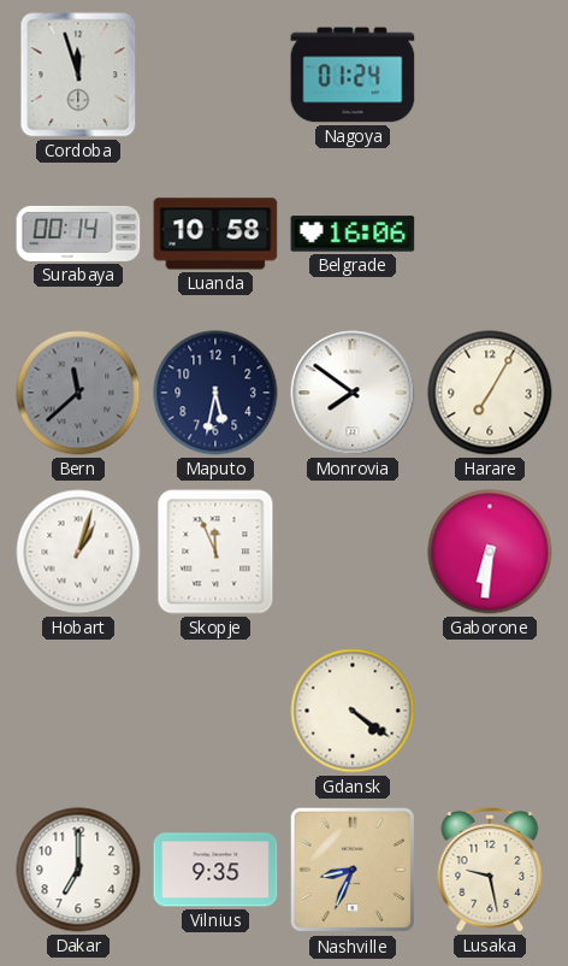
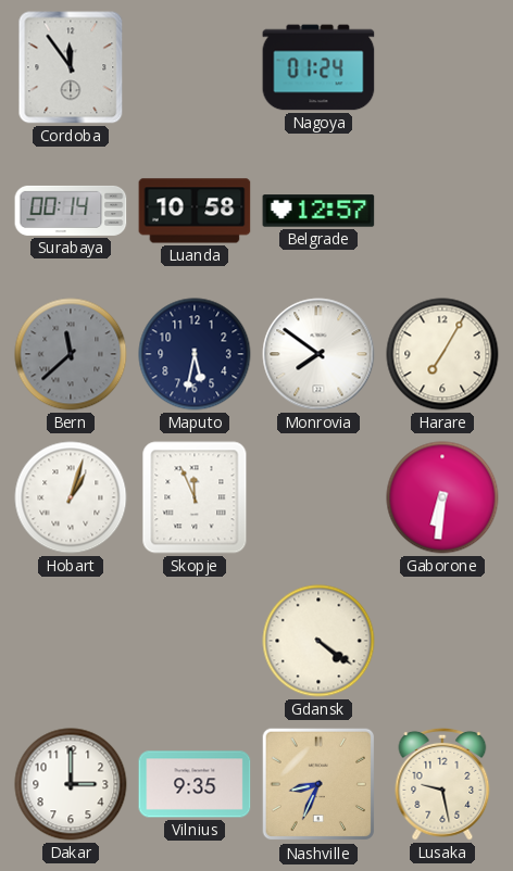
Cordoba: 11:57 -> 11:54
Belgrade: 16:06 -> 12:57
Dakar: 7:00 -> 3:00
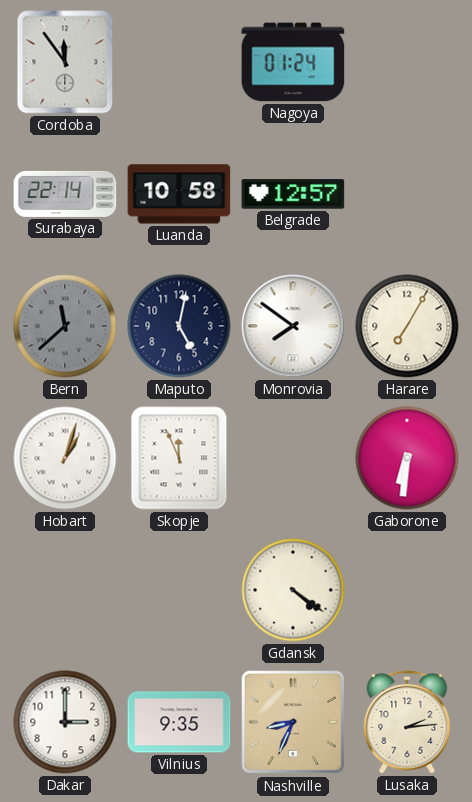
Surabaya: 00:14 -> 22:14
Maputo: 5:32 -> 5:02
Lusaka: 9:28 -> 2:14
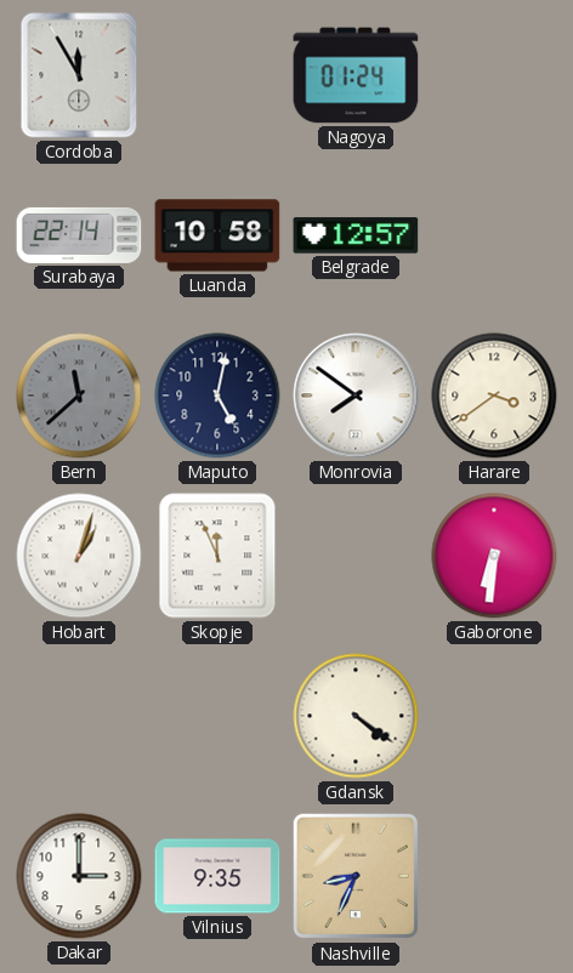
Cordoba: 11:54 -> 11:55
Harare: 7:05 -> 3:39
Lusaka: 2:14 -> none
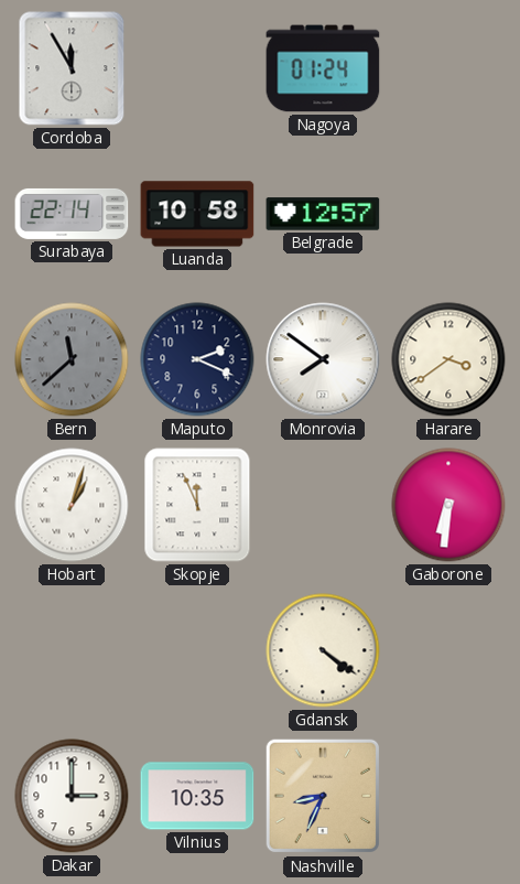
Maputo: 5:02 -> 2:19
Vilnius: 9:35 -> 10:35
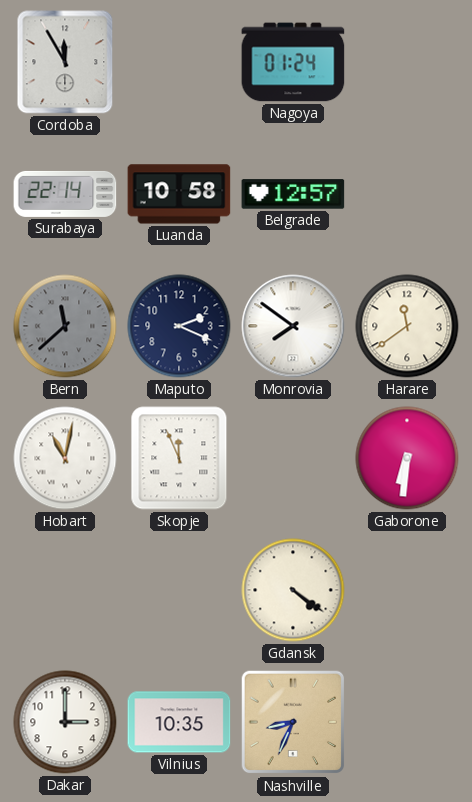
Harare: 3:39 -> 11:39
Hobart: 1:03 -> 11:02
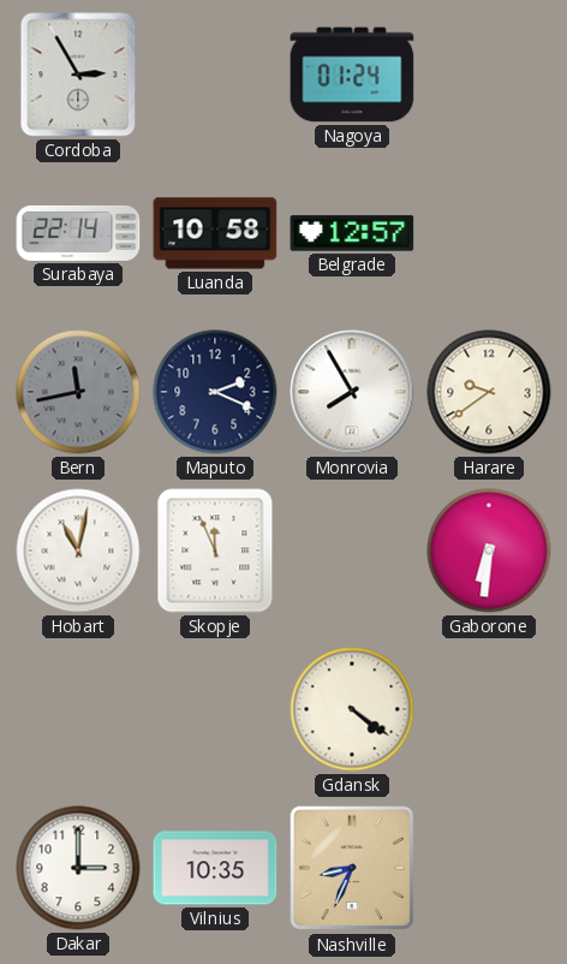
Cordoba: 11:55 -> 2:55
Bern: 11:38 -> 11:43
Monrovia: 7:51 -> 7:55
Harare: 11:39 -> 9:39
